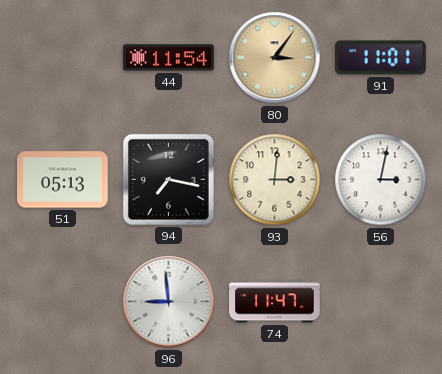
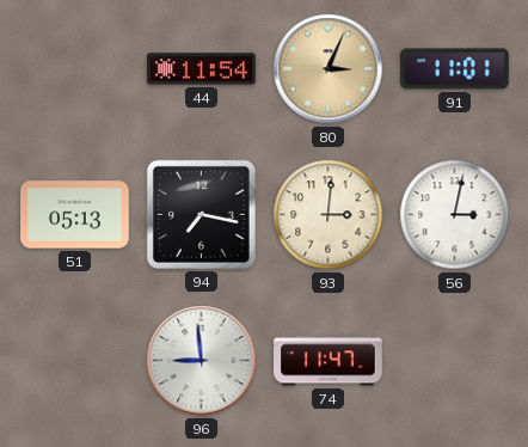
80: 3:06 -> 3:04
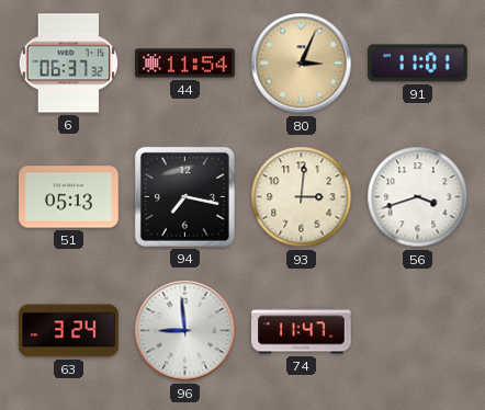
6: none -> 06:37
56: 3:02 -> 3:42
63: none -> 3:24
